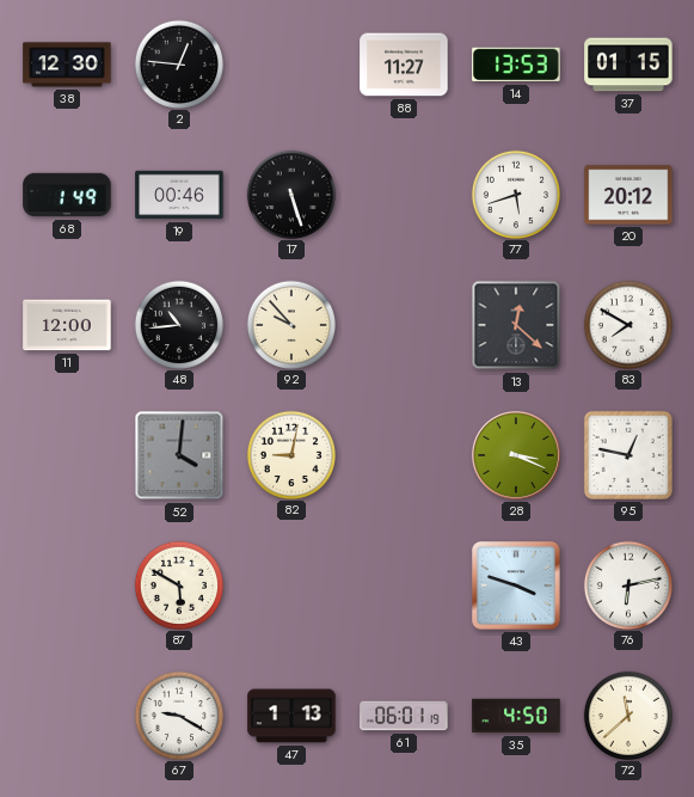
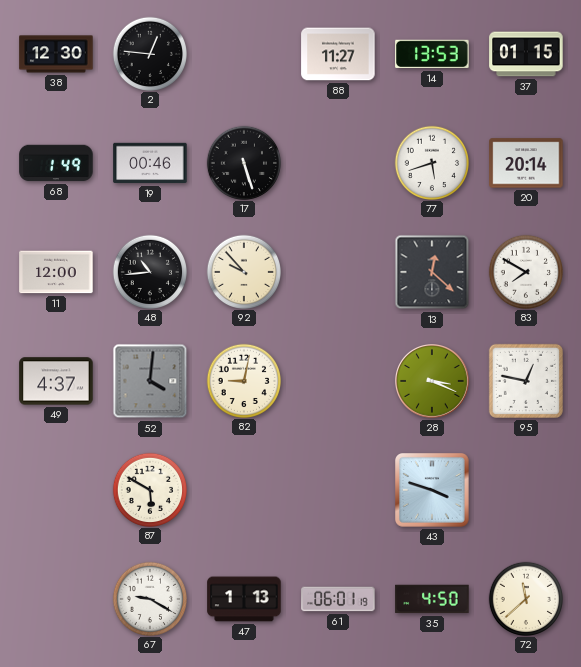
20: 20:12 -> 20:14
49: none -> 4:37
76: 6:13 -> none
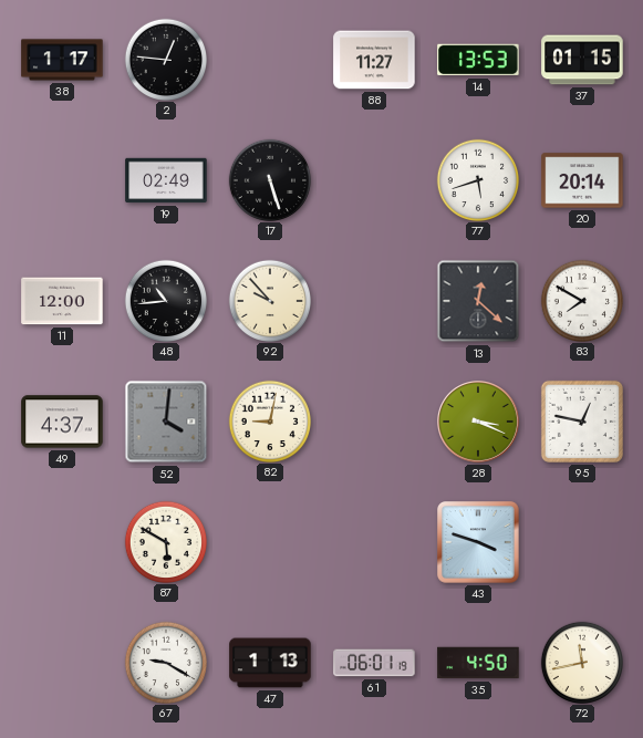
38: 12:30 -> 1:17
68: 1:49 -> none
19: 00:46 -> 02:49
72: 11:38 -> 11:43
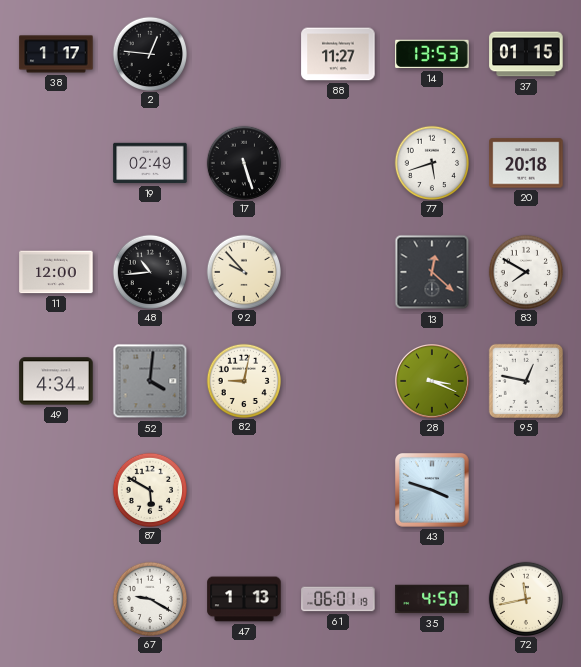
20: 20:14 -> 20:18
49: 4:37 -> 4:34
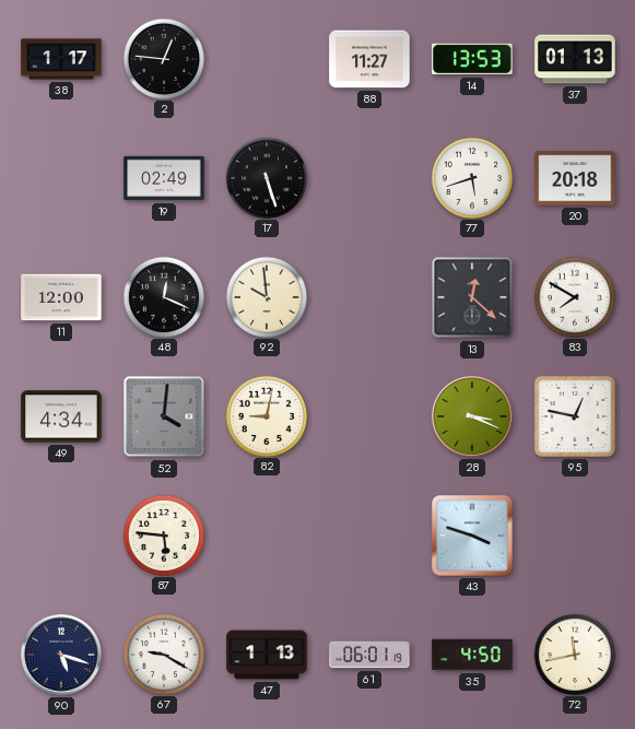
37: 01:15 -> 01:13
48: 10:44 -> 12:19
92: 9:53 -> 9:59
87: 5:50 -> 5:46
90: none -> 5:18
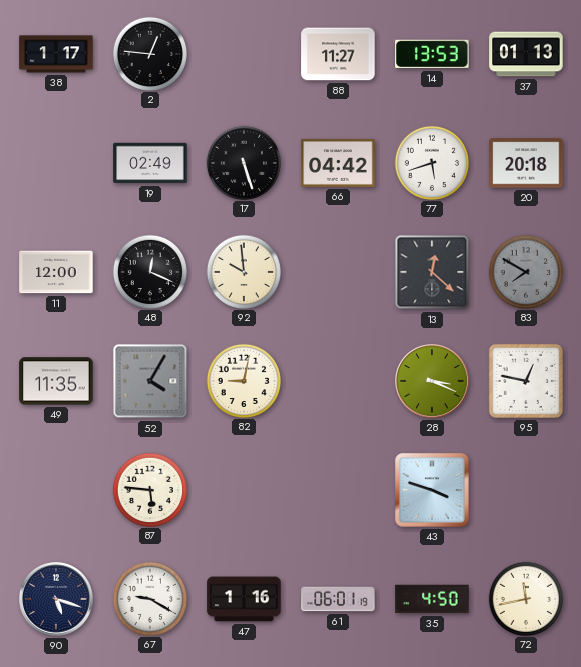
66: none -> 04:42
83 dial: white -> grey
49: 4:34 -> 11:35
52: 4:01 -> 4:05
47: 1:13 -> 1:16
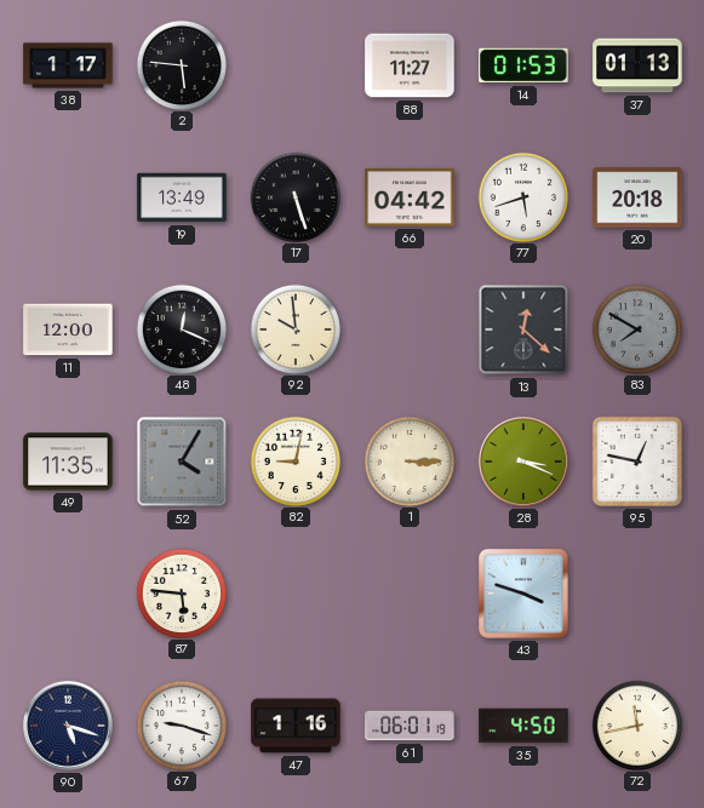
2: 12:46 -> 5:46
14: 13:53 -> 01:53
19: 02:49 -> 13:49
1: none -> 3:15
67: 9:20 -> 9:18
